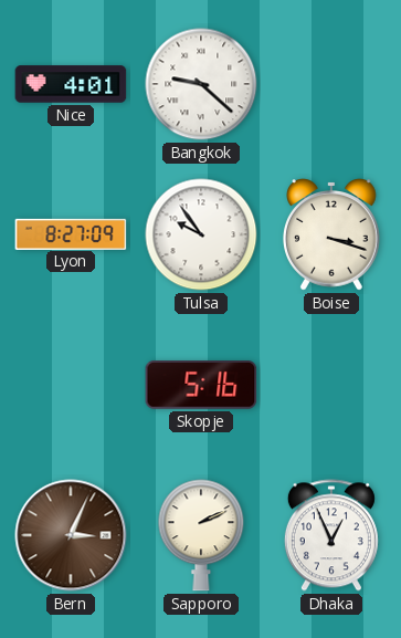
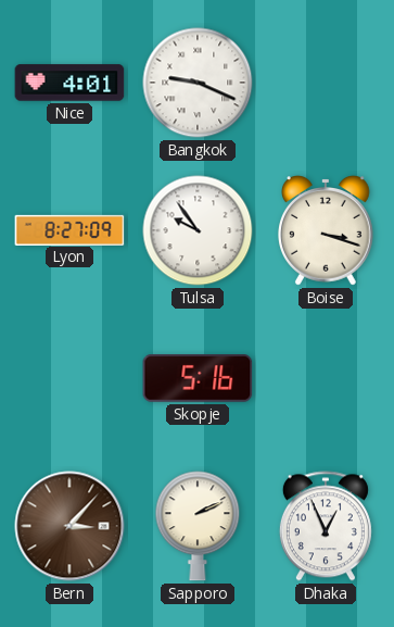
Bangkok: 9:22 -> 9:19
Bern: 3:04 -> 3:07
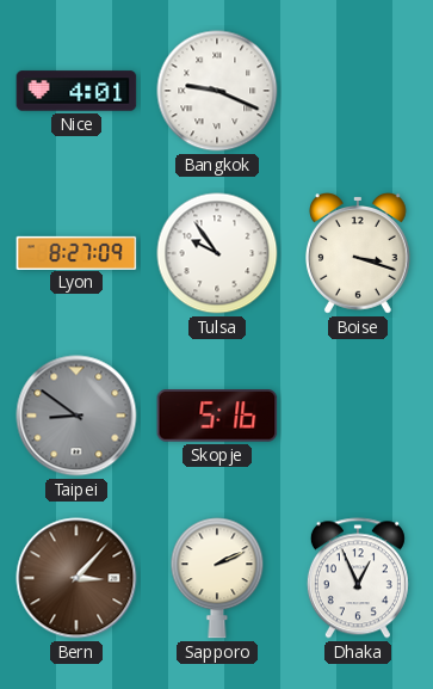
Taipei: none -> 8:51
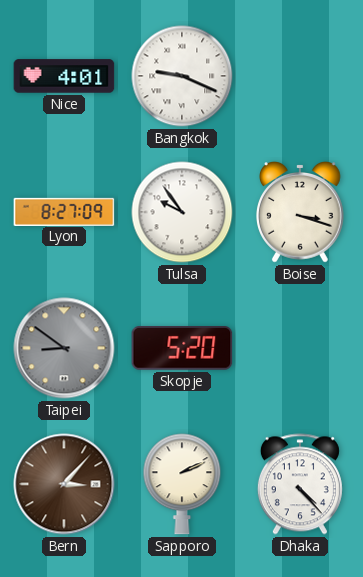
Skopje: 5:16 -> 5:20
Dhaka: 12:56 -> 4:23
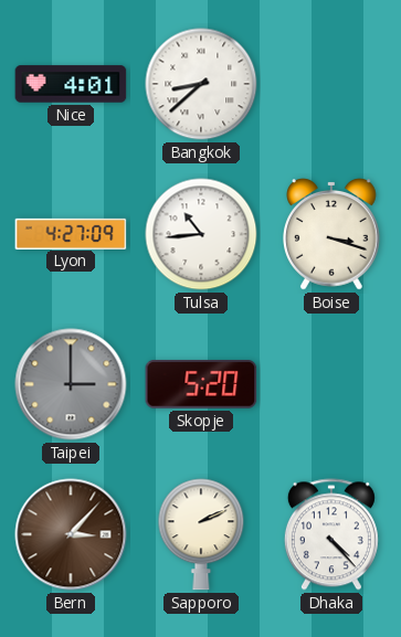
Bangkok: 9:19 -> 8:38
Lyon: 8:27 -> 4:27
Tulsa: 9:54 -> 10:44
Taipei: 8:51 -> 3:00
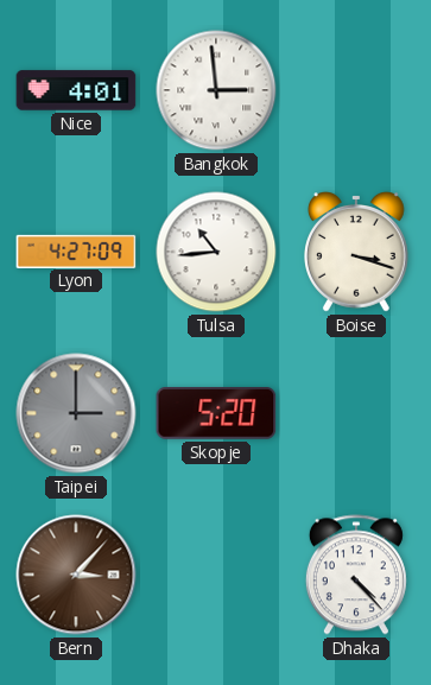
Bangkok: 8:38 -> 2:59
Sapporo: 2:11 -> none
